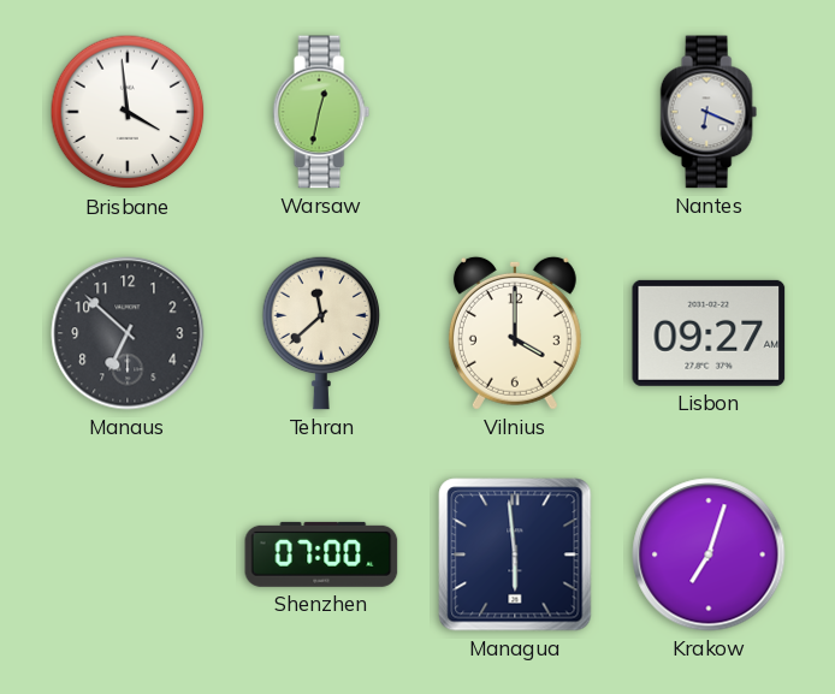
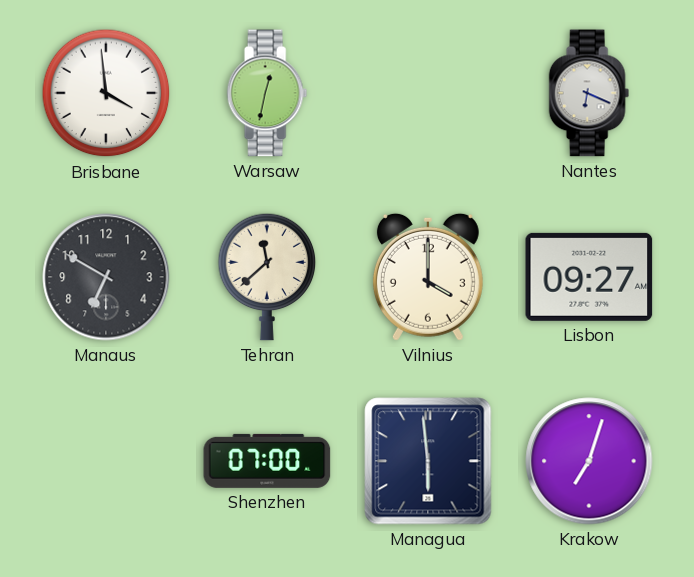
Manaus: 6:52 -> 6:50
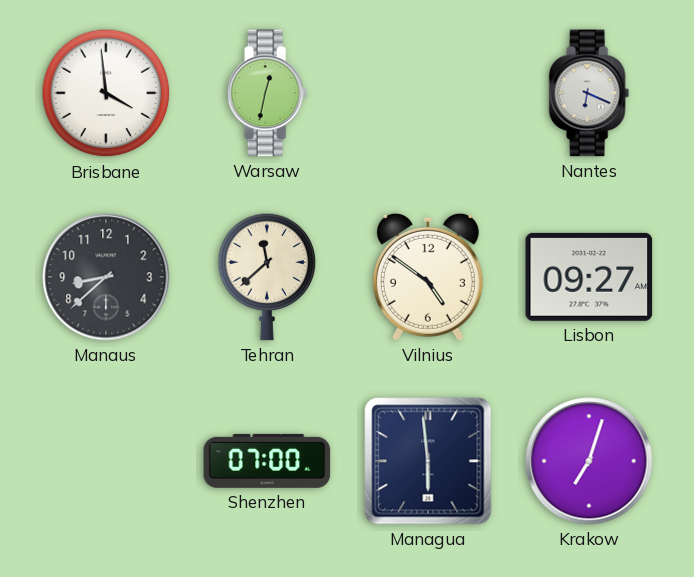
Manaus: 6:50 -> 8:38
Vilnius: 4:00 -> 4:51
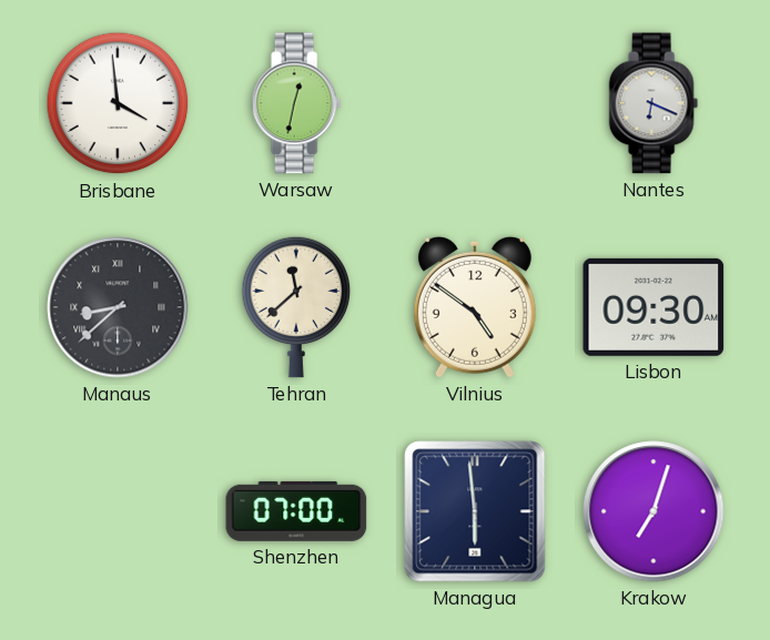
Manaus numerals: Arabic -> Roman
Lisbon: 09:27 -> 09:30
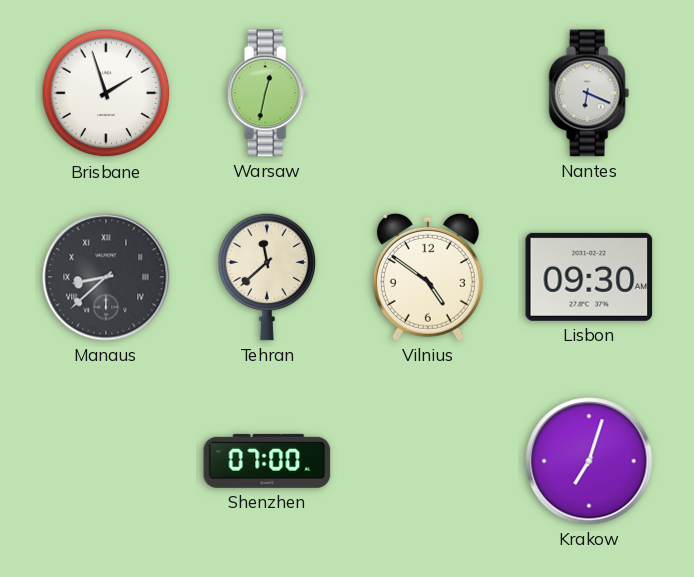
Brisbane: 3:59 -> 1:57
Managua: 5:59 -> none
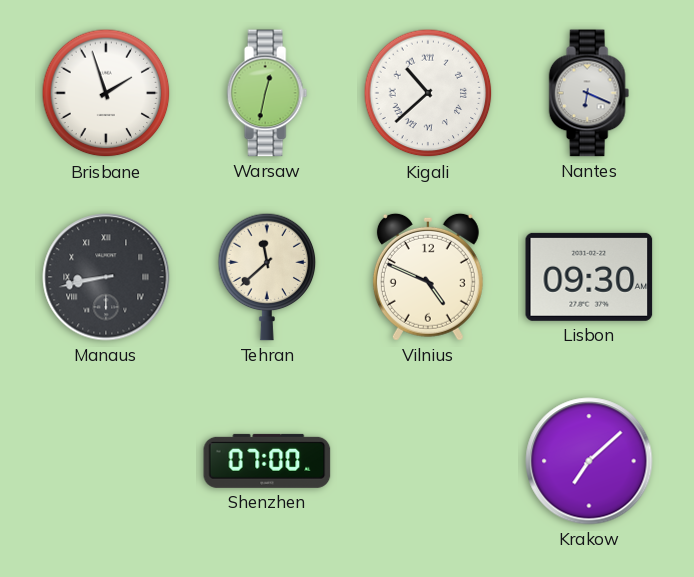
Kigali: none -> 10:38
Manaus: 8:38 -> 8:43
Vilnius: 4:51 -> 4:49
Krakow: 7:03 -> 7:08
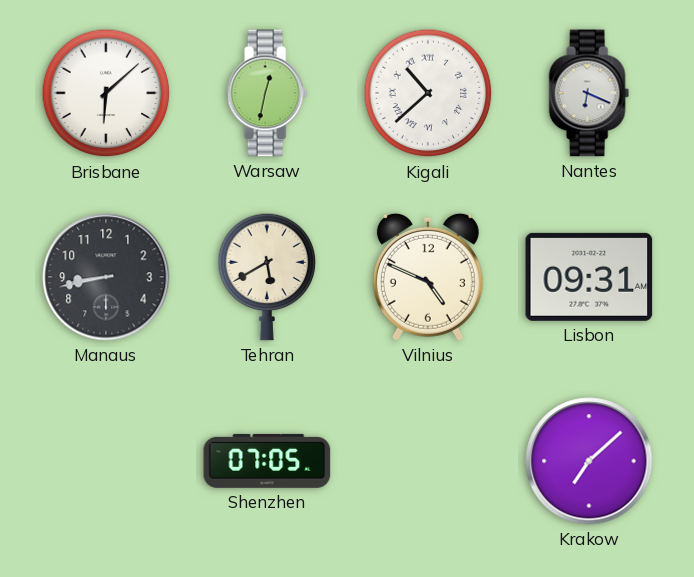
Brisbane: 1:57 -> 6:08
Manaus numerals: Roman -> Arabic
Tehran: 11:38 -> 5:40
Lisbon: 09:30 -> 09:31
Shenzhen: 07:00 -> 07:05
